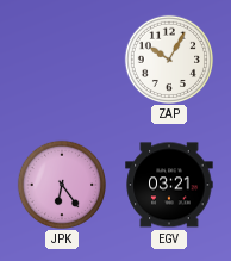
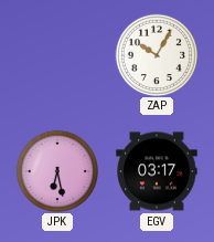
JPK: 6:24 -> 6:28
EGV: 03:21 -> 03:17
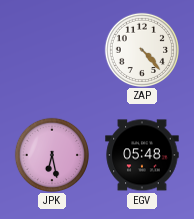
ZAP: 10:05 -> 4:23
EGV: 03:17 -> 05:48
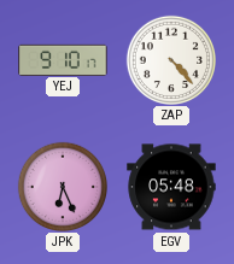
YEJ: none -> 9:10
JPK: 6:28 -> 6:26
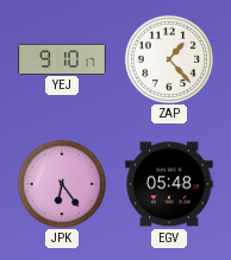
ZAP: 4:23 -> 1:23
JPK: 6:26 -> 6:24
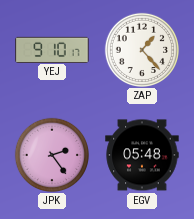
JPK: 6:24 -> 2:24
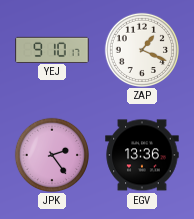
ZAP: 1:23 -> 1:19
EGV: 05:48 -> 13:36
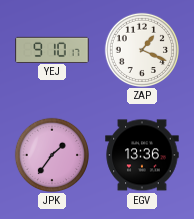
JPK: 2:24 -> 1:36
